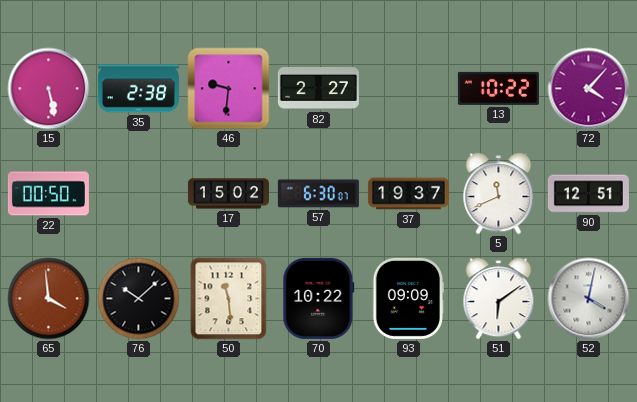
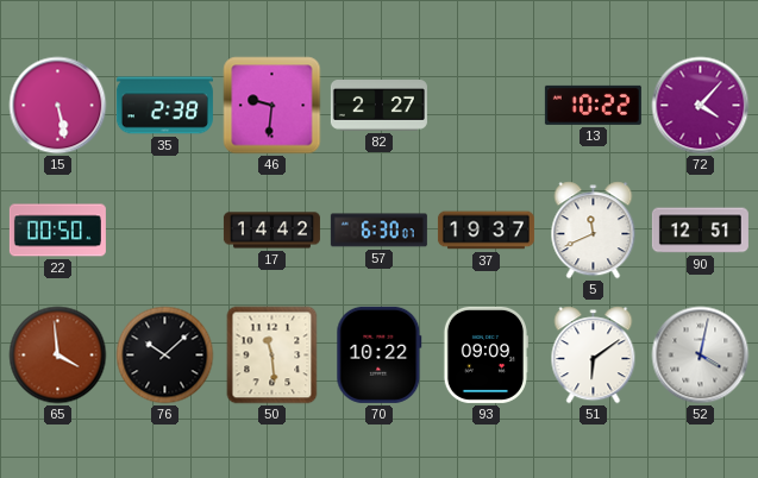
17: 15:02 -> 14:42
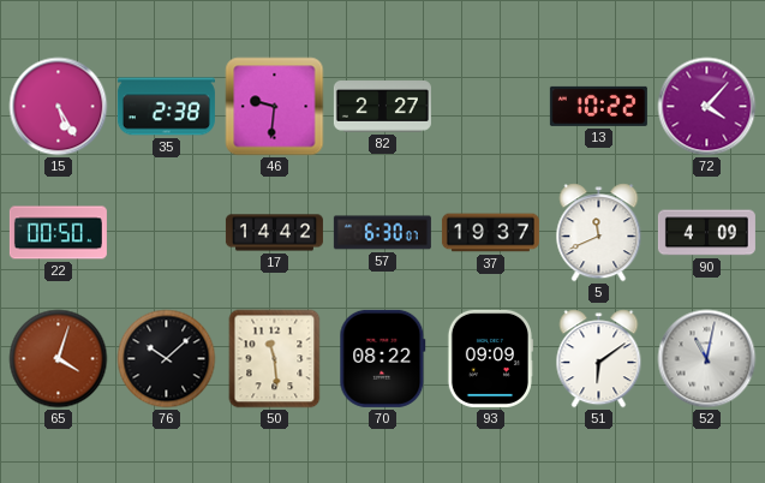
15: 5:28 -> 5:25
90: 12:51 -> 4:09
65: 3:59 -> 4:03
70: 10:22 -> 08:22
52: 4:02 -> 11:02
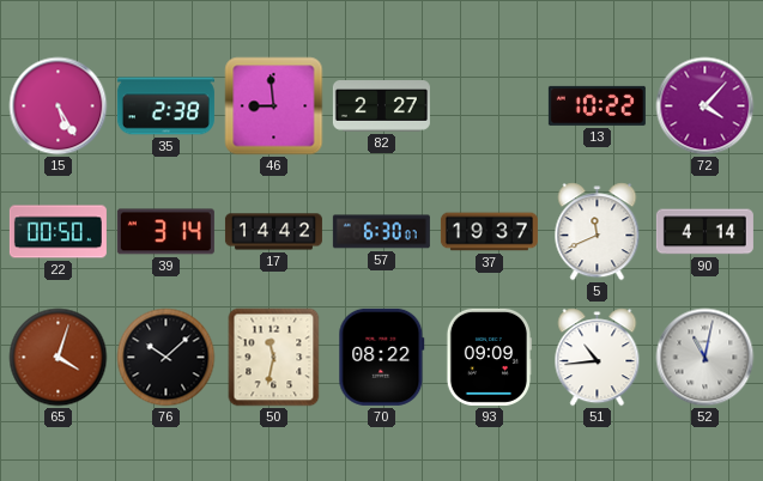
46: 9:31 -> 8:59
39: none -> 3:14
90: 4:09 -> 4:14
50: 11:29 -> 11:32
51: 6:09 -> 10:44
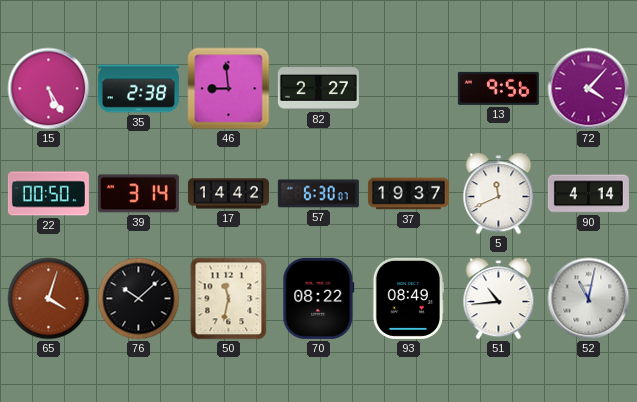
13: 10:22 -> 9:56
93: 09:09 -> 08:49
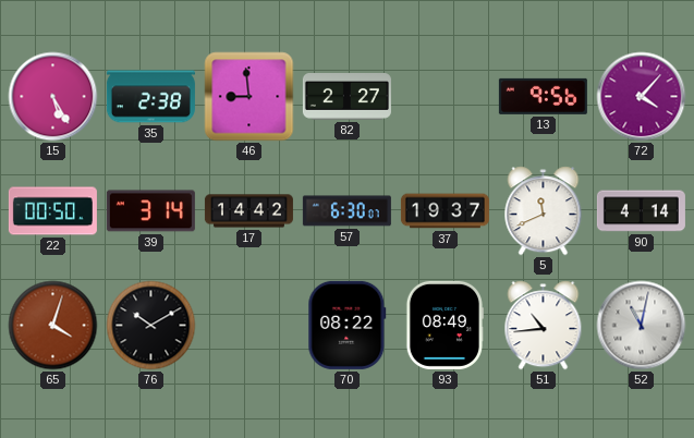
76: 10:08 -> 10:10
50: 11:32 -> none
